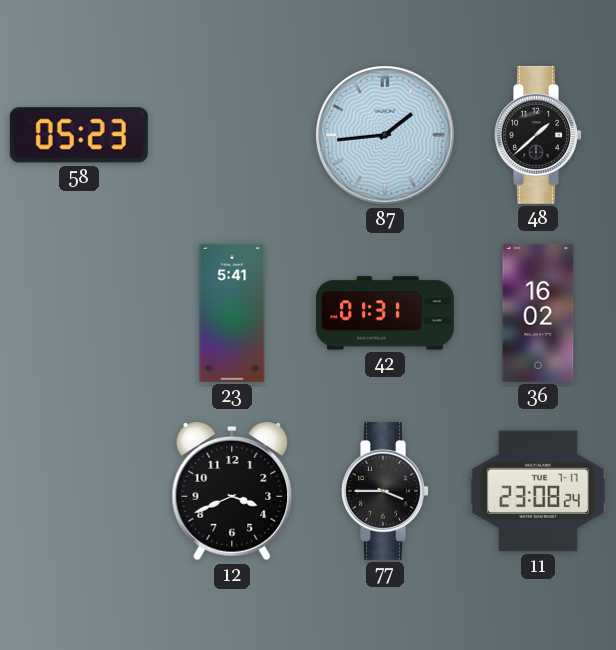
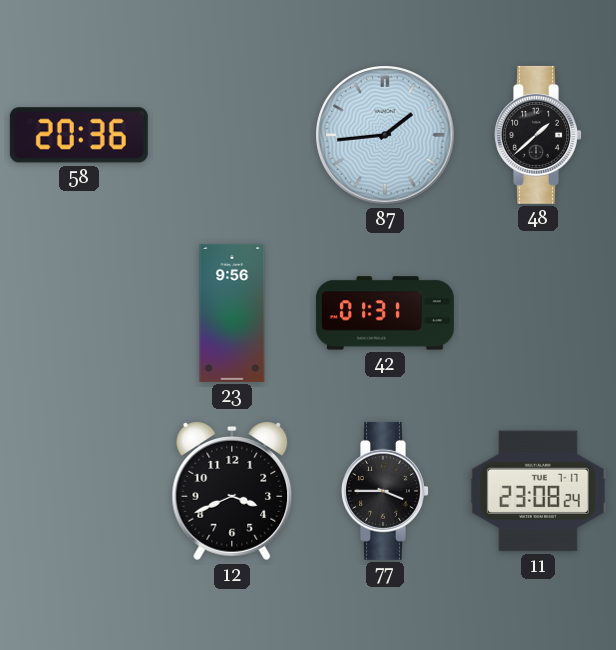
58: 05:23 -> 20:36
23: 5:41 -> 9:56
36: 16:02 -> none
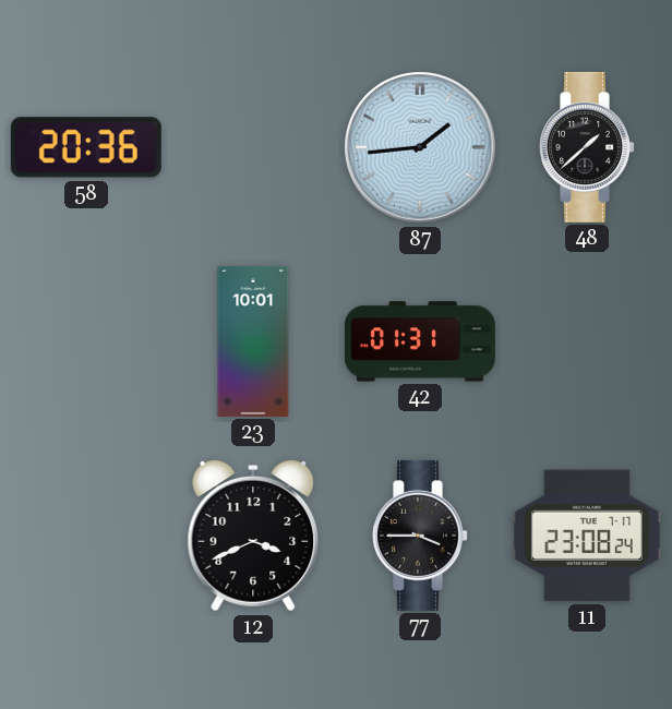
23: 9:56 -> 10:01
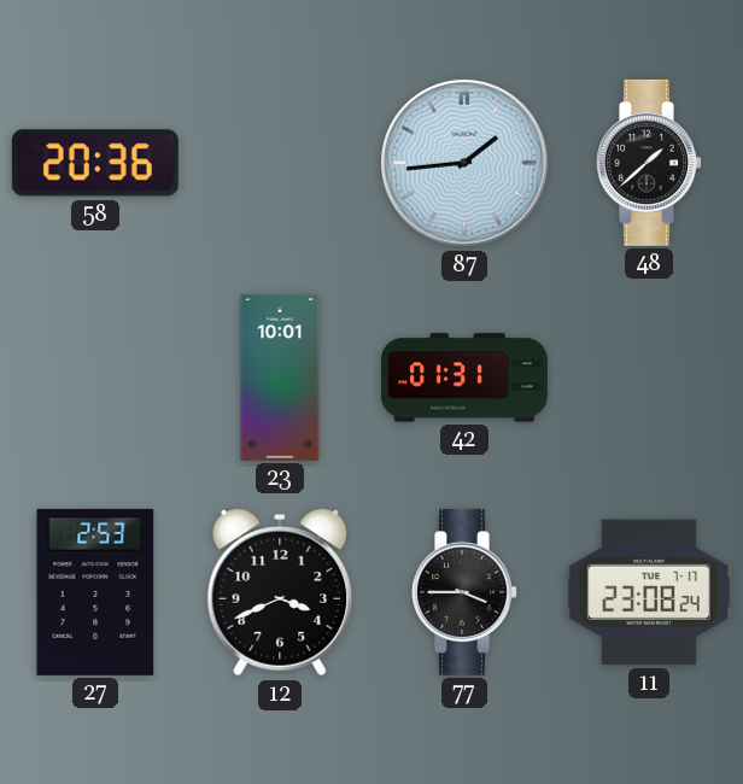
27: none -> 2:53
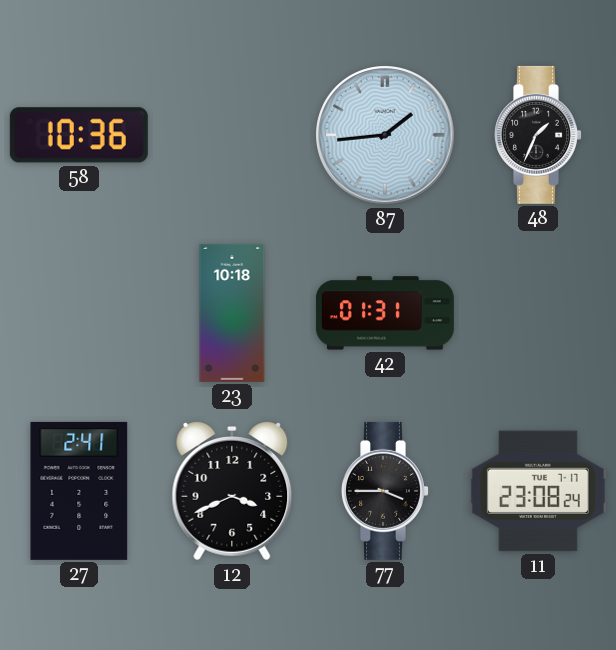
58: 20:36 -> 10:36
48: 1:38 -> 1:34
23: 10:01 -> 10:18
27: 2:53 -> 2:41
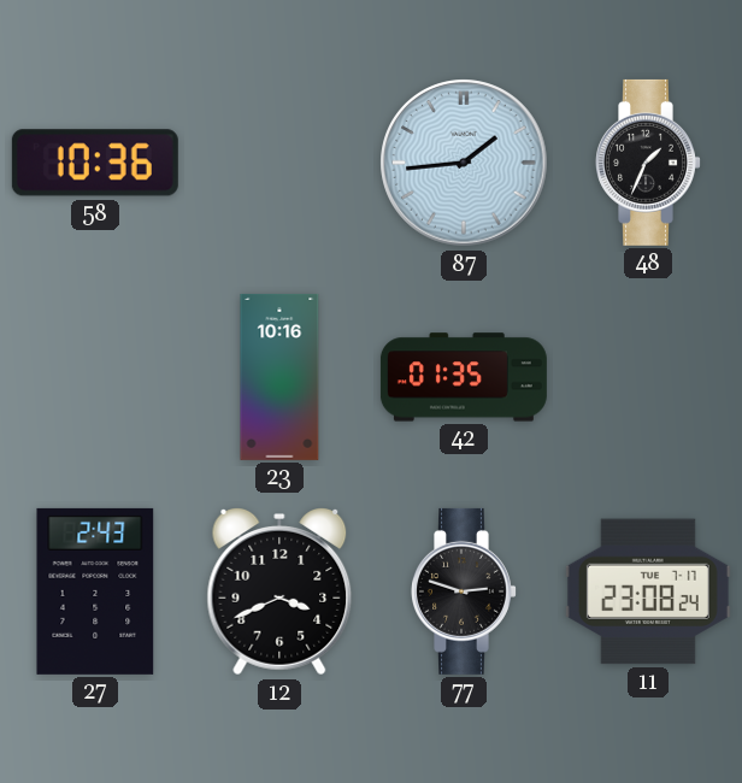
23: 10:18 -> 10:16
42: 01:31 -> 01:35
27: 2:41 -> 2:43
77: 3:45 -> 2:48
